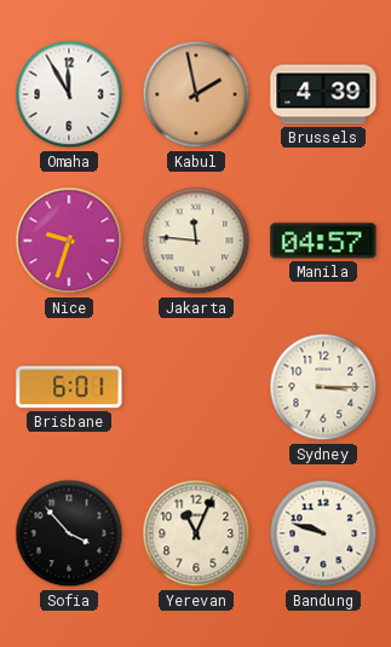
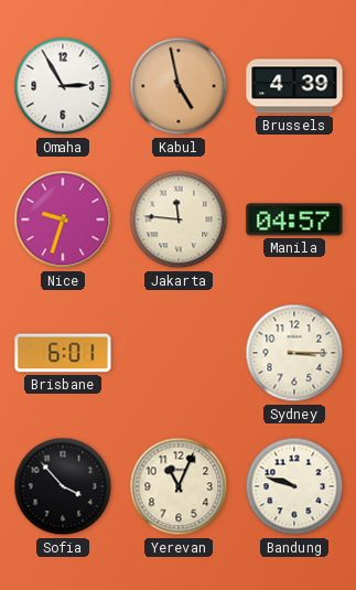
Omaha: 11:55 -> 2:55
Kabul: 1:58 -> 4:58
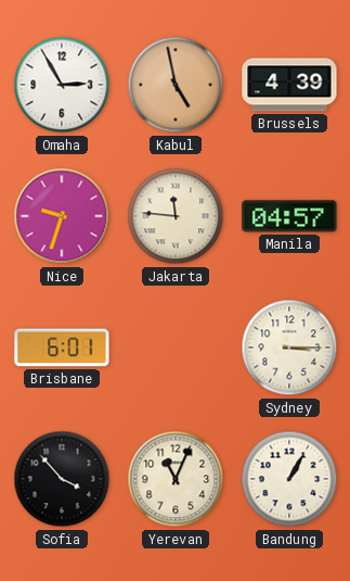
Bandung: 9:48 -> 1:05
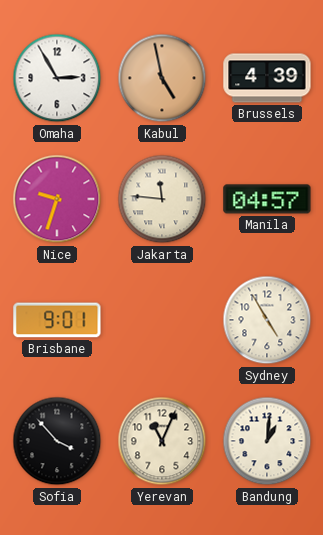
Brisbane: 6:01 -> 9:01
Sydney: 3:15 -> 4:55
Bandung: 1:05 -> 1:01
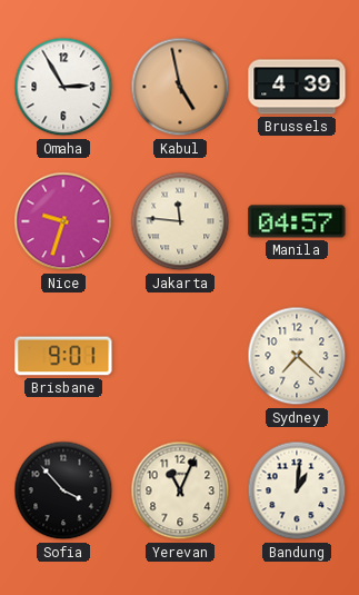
Sydney: 4:55 -> 7:22
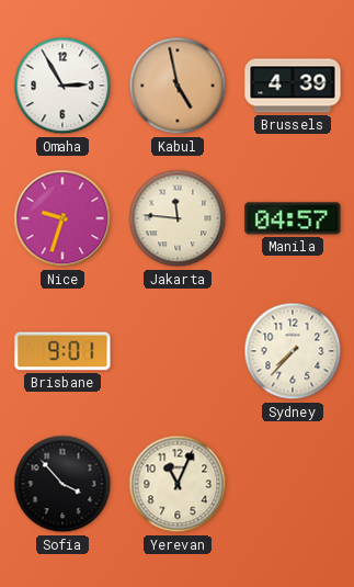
Sydney: 7:22 -> 7:37
Bandung: 1:01 -> none
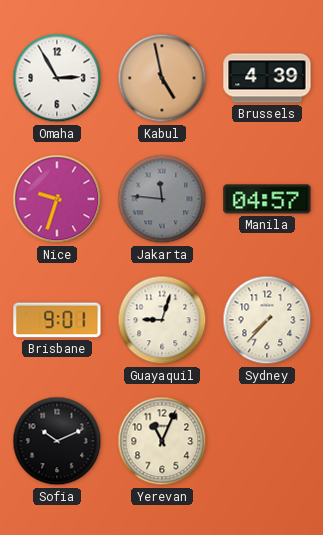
Jakarta dial: cream -> grey
Guayaquil: none -> 9:03
Sofia: 3:53 -> 10:11
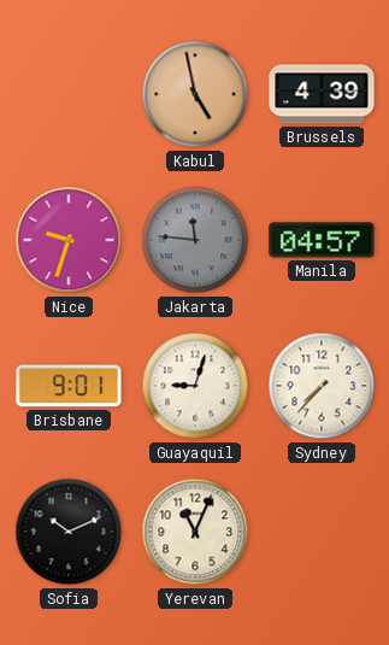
Omaha: 2:55 -> none
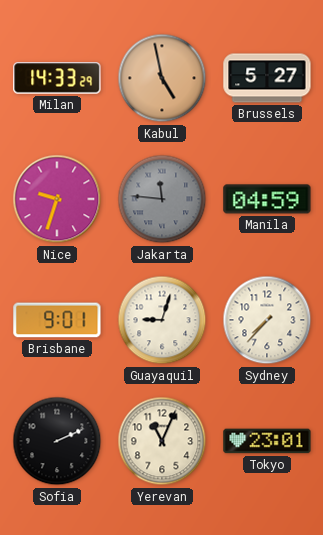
Milan: none -> 14:33
Brussels: 4:39 -> 5:27
Manila: 04:57 -> 04:59
Sofia: 10:11 -> 2:11
Tokyo: none -> 23:01
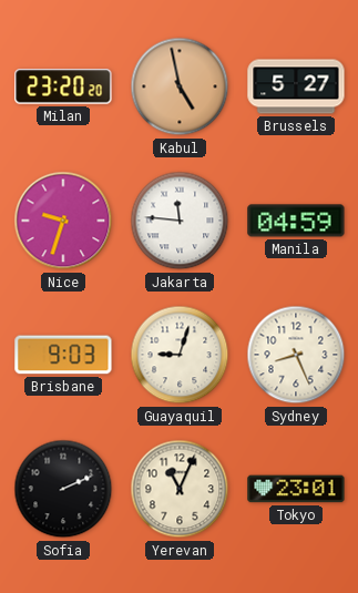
Milan: 14:33 -> 23:20
Jakarta dial: grey -> white
Brisbane: 9:01 -> 9:03
Sydney: 7:37 -> 8:26
